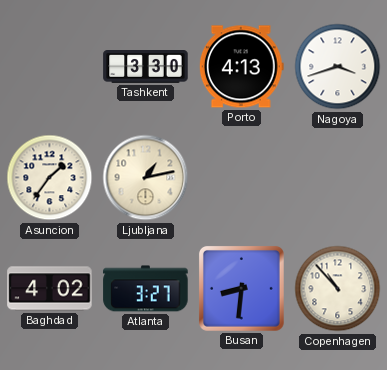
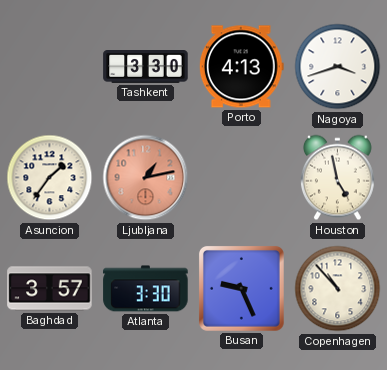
Ljubljana dial: cream -> salmon
Houston: none -> 4:58
Baghdad: 4:02 -> 3:57
Atlanta: 3:27 -> 3:30
Busan: 8:31 -> 9:26
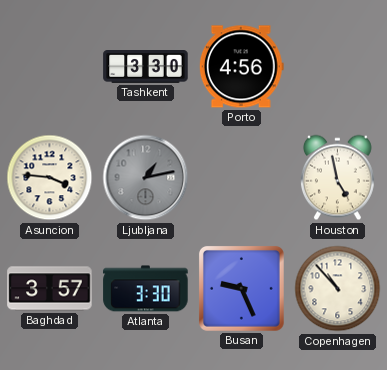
Porto: 4:13 -> 4:56
Nagoya: 3:42 -> none
Asuncion: 1:36 -> 3:46
Ljubljana dial: salmon -> grey
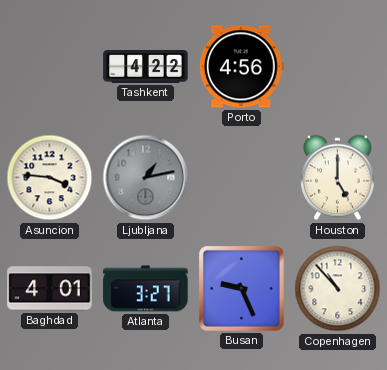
Tashkent: 3:30 -> 4:22
Houston: 4:58 -> 5:00
Baghdad: 3:57 -> 4:01
Atlanta: 3:30 -> 3:27
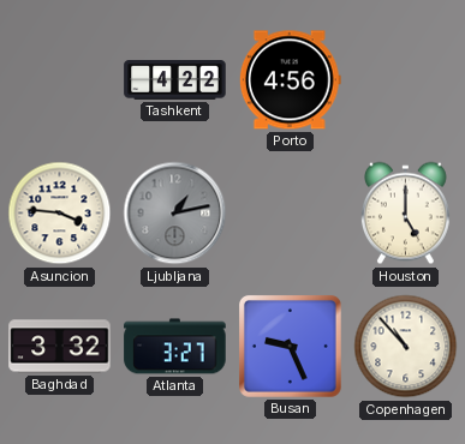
Baghdad: 4:01 -> 3:32
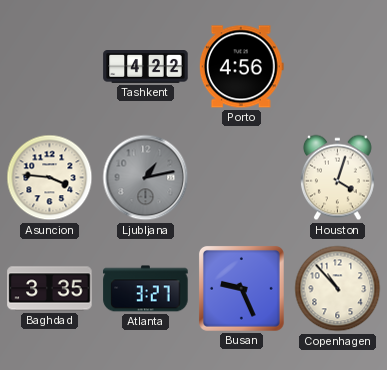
Houston: 5:00 -> 4:03
Baghdad: 3:32 -> 3:35
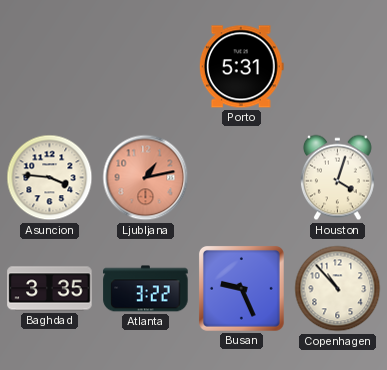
Tashkent: 4:22 -> none
Porto: 4:56 -> 5:31
Ljubljana dial: grey -> salmon
Atlanta: 3:27 -> 3:22
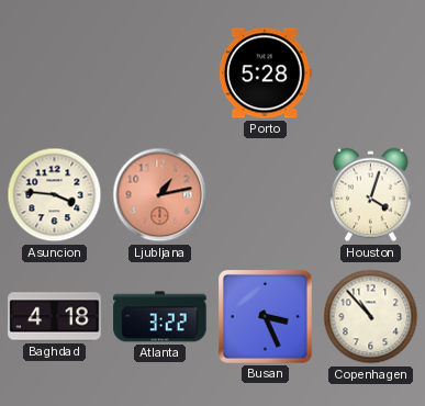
Porto: 5:31 -> 5:28
Baghdad: 3:35 -> 4:18
Busan: 9:26 -> 3:26
